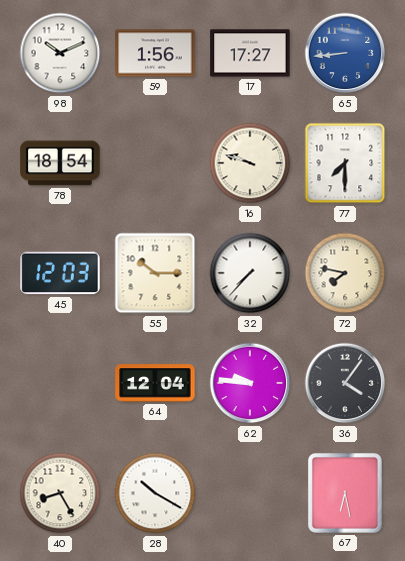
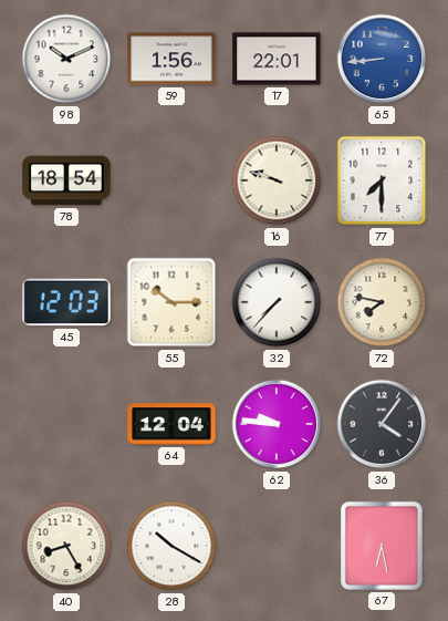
17: 17:27 -> 22:01
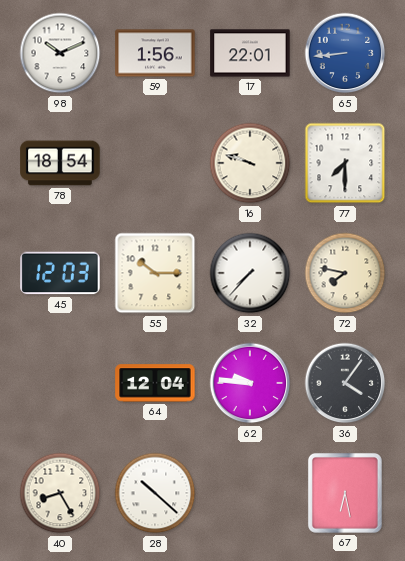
28: 10:20 -> 10:22
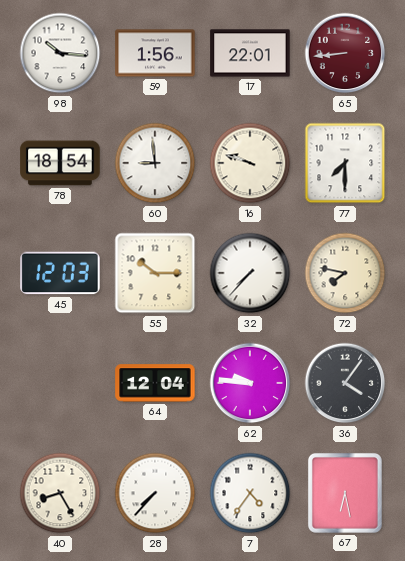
98: 10:11 -> 10:16
65 dial: blue -> burgundy
60: none -> 8:59
28: 10:22 -> 7:37
7: none -> 4:36
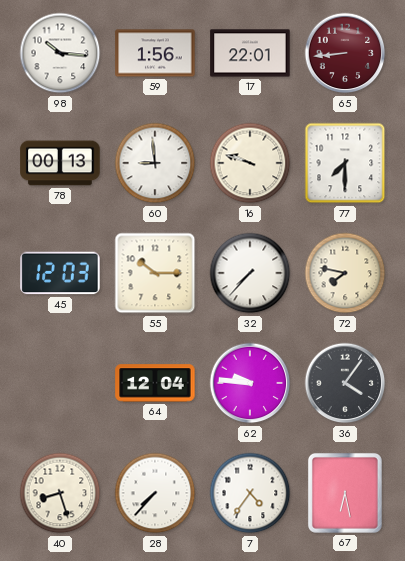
78: 18:54 -> 00:13
40: 8:25 -> 8:27
